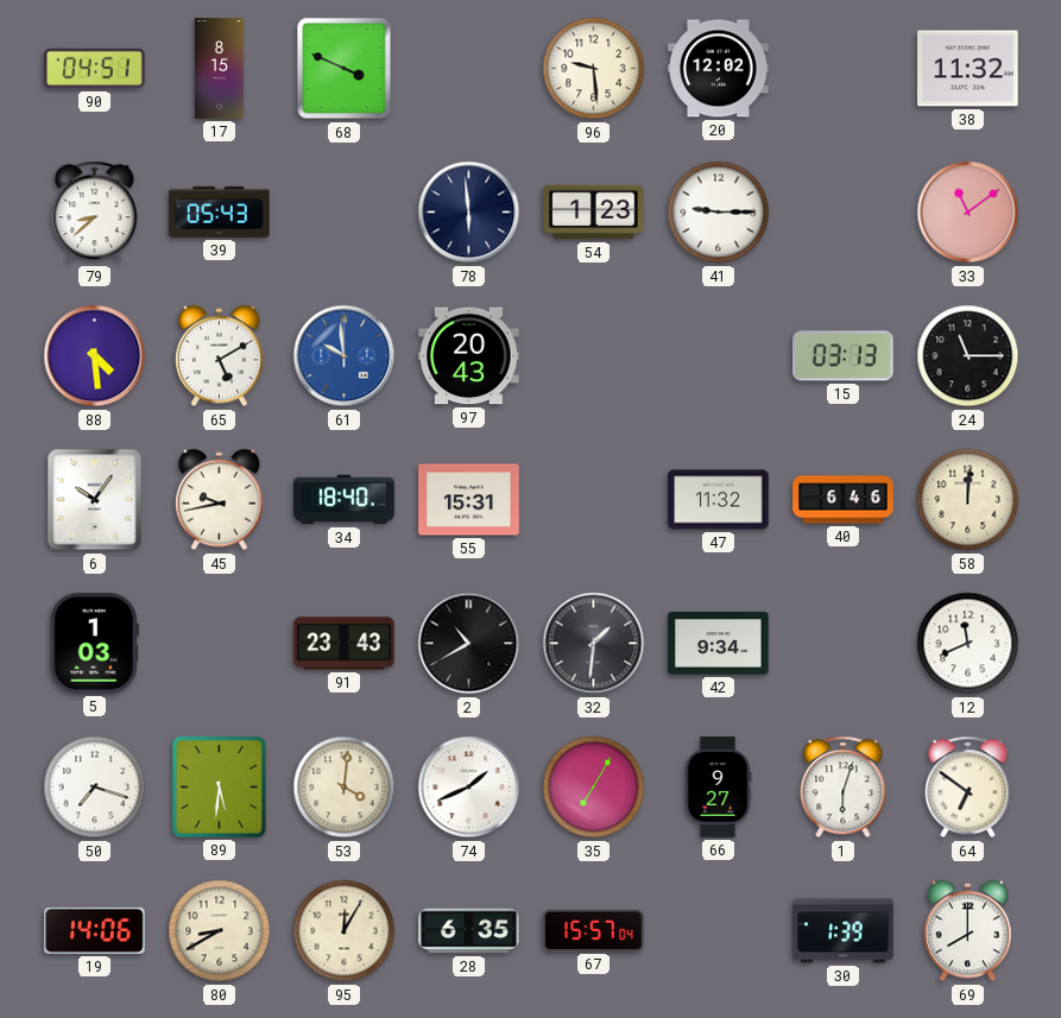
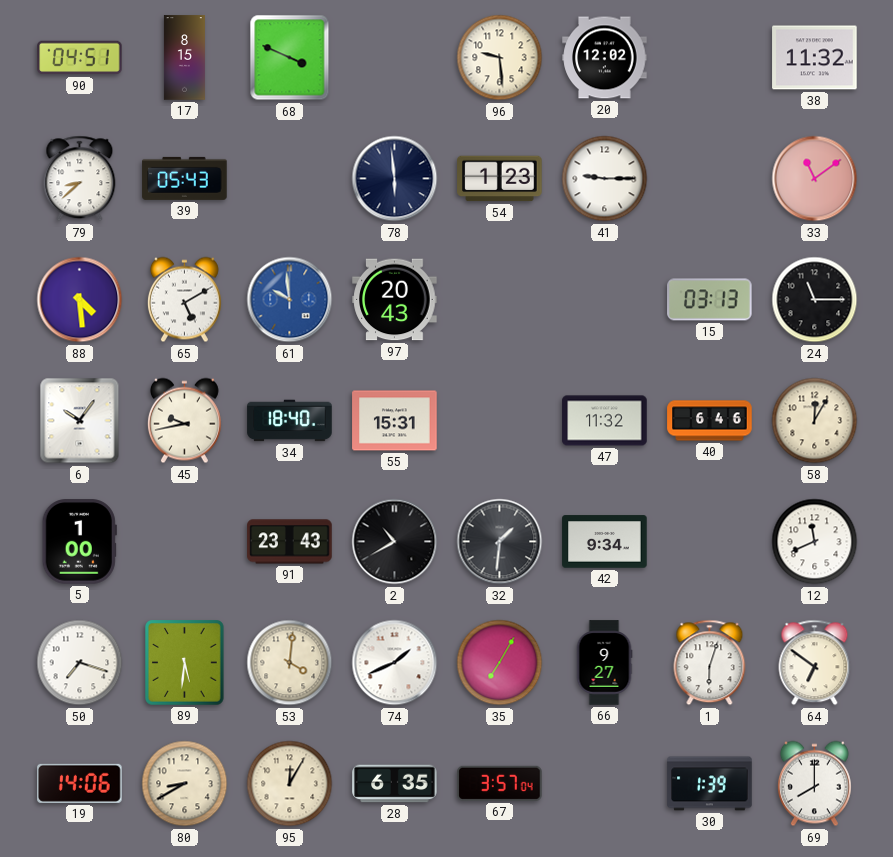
58: 12:01 -> 12:05
5: 1:03 -> 1:00
67: 15:57 -> 3:57
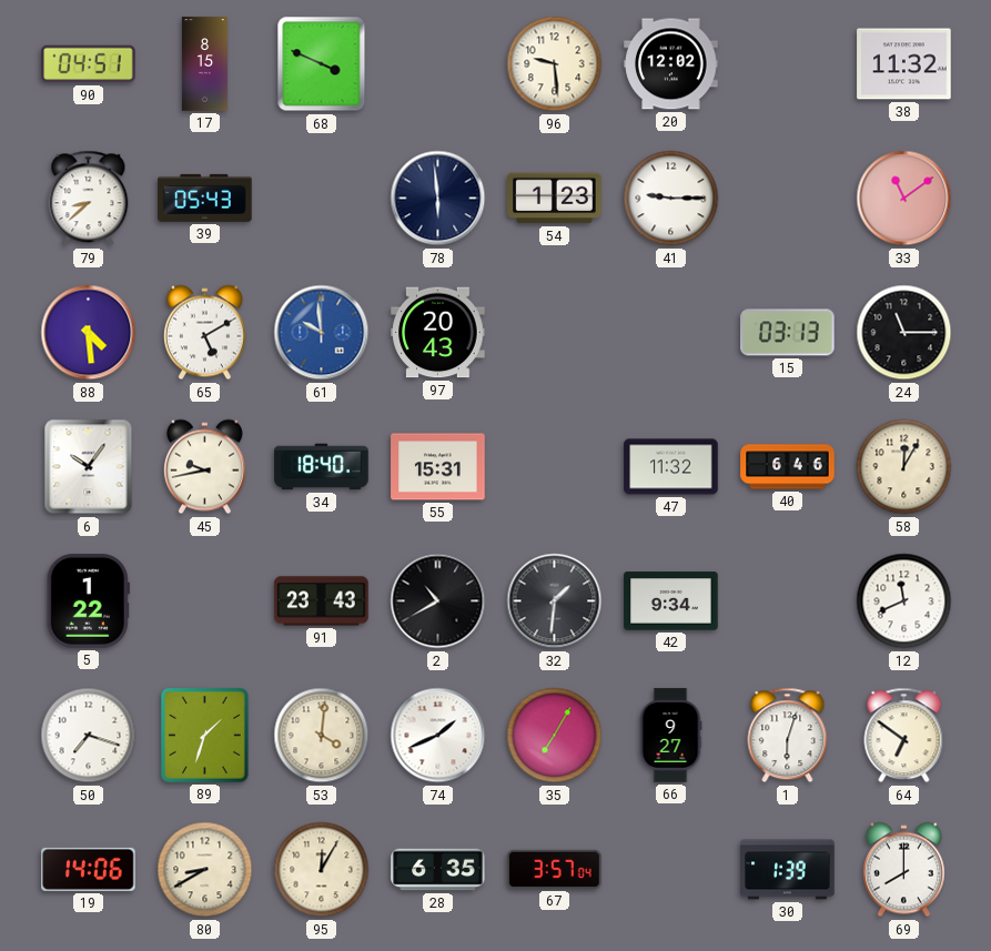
5: 1:00 -> 1:22
89: 5:31 -> 1:33
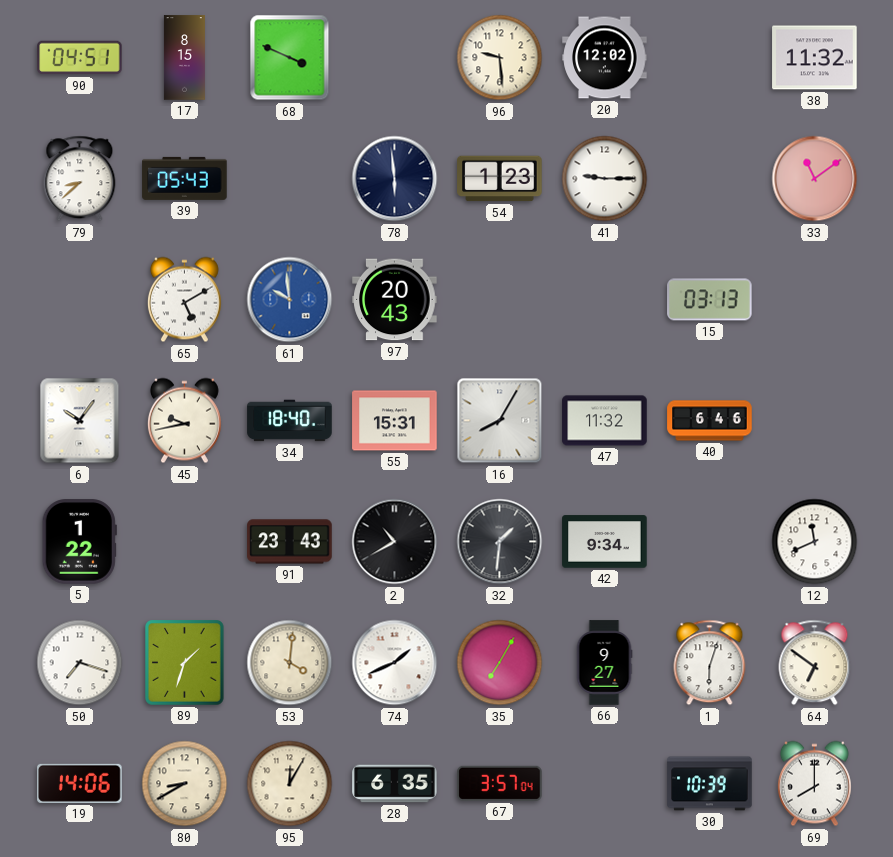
88: 4:29 -> none
24: 11:15 -> none
16: none -> 8:05
58: 12:05 -> none
30: 1:39 -> 10:39
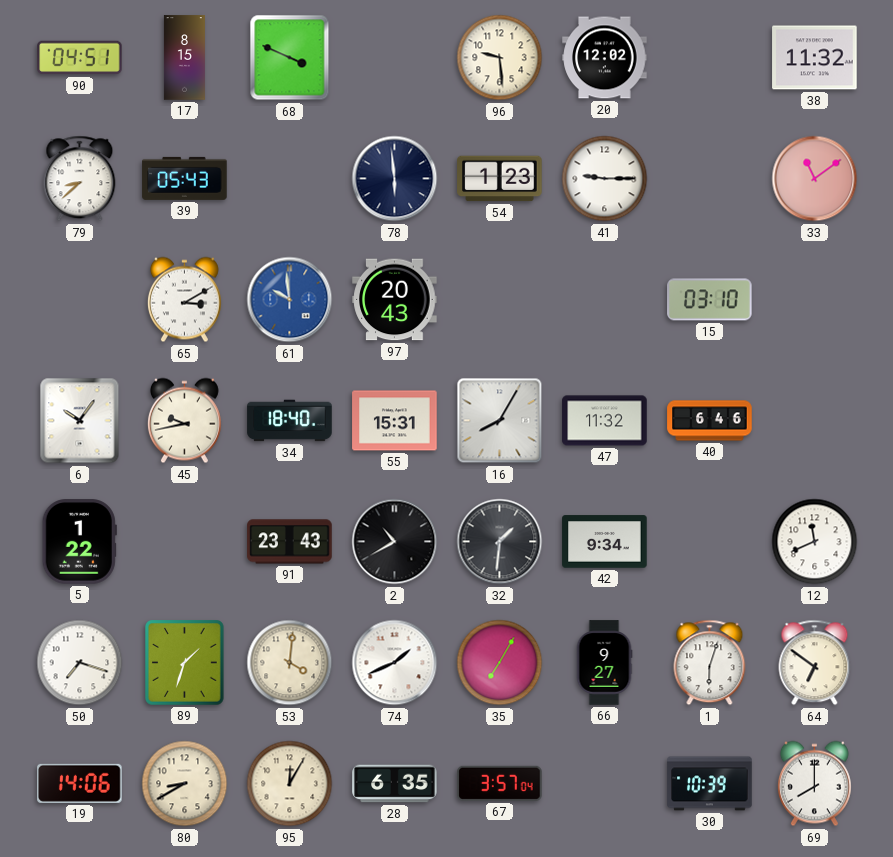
65: 5:10 -> 3:10
15: 03:13 -> 03:10
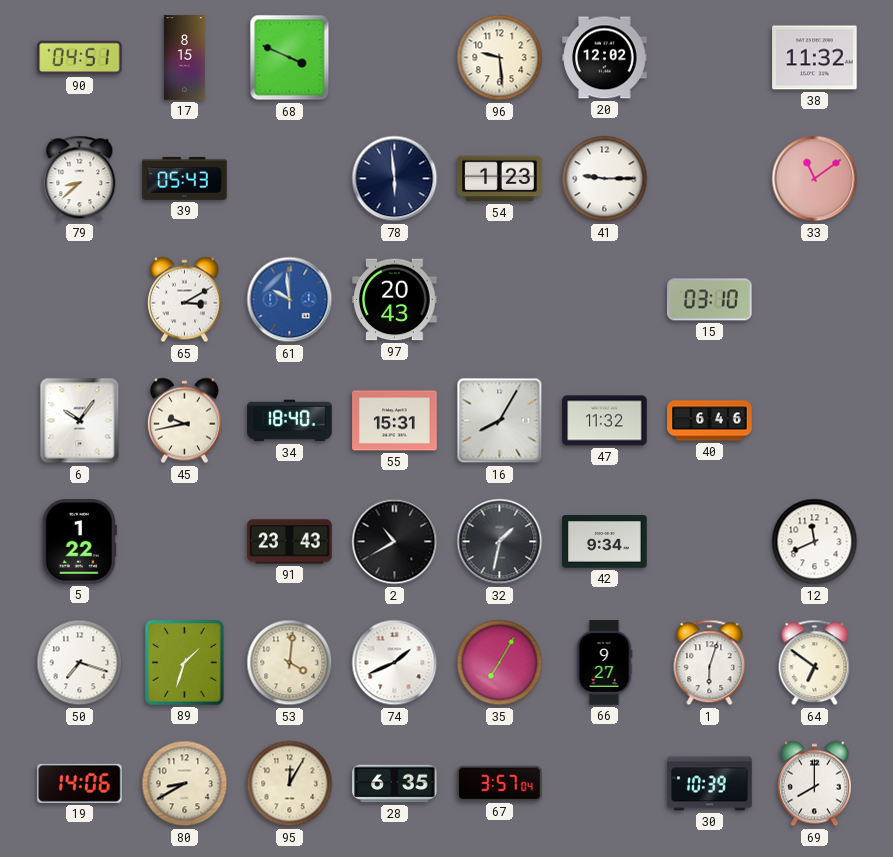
32: 1:31 -> 1:32
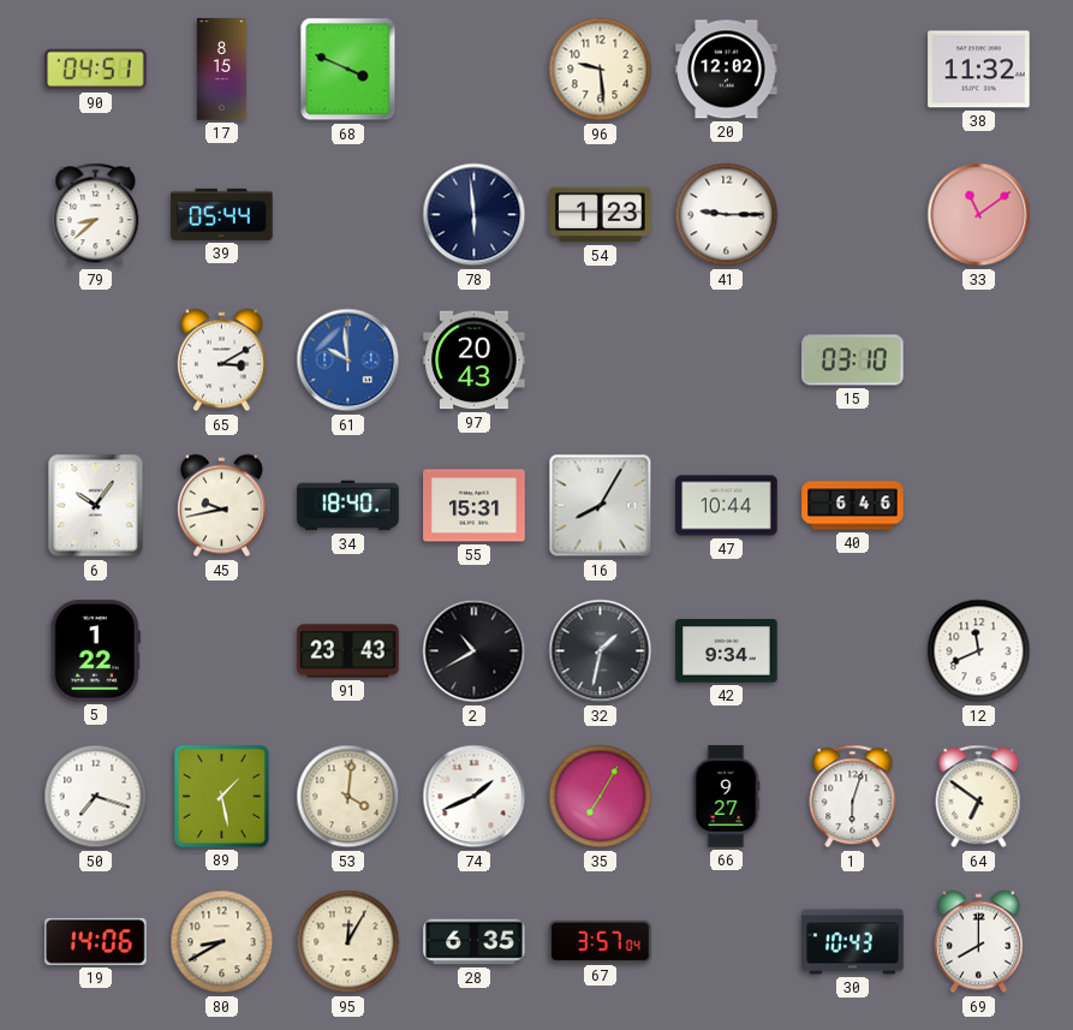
39: 05:43 -> 05:44
47: 11:32 -> 10:44
89: 1:33 -> 1:28
30: 10:39 -> 10:43
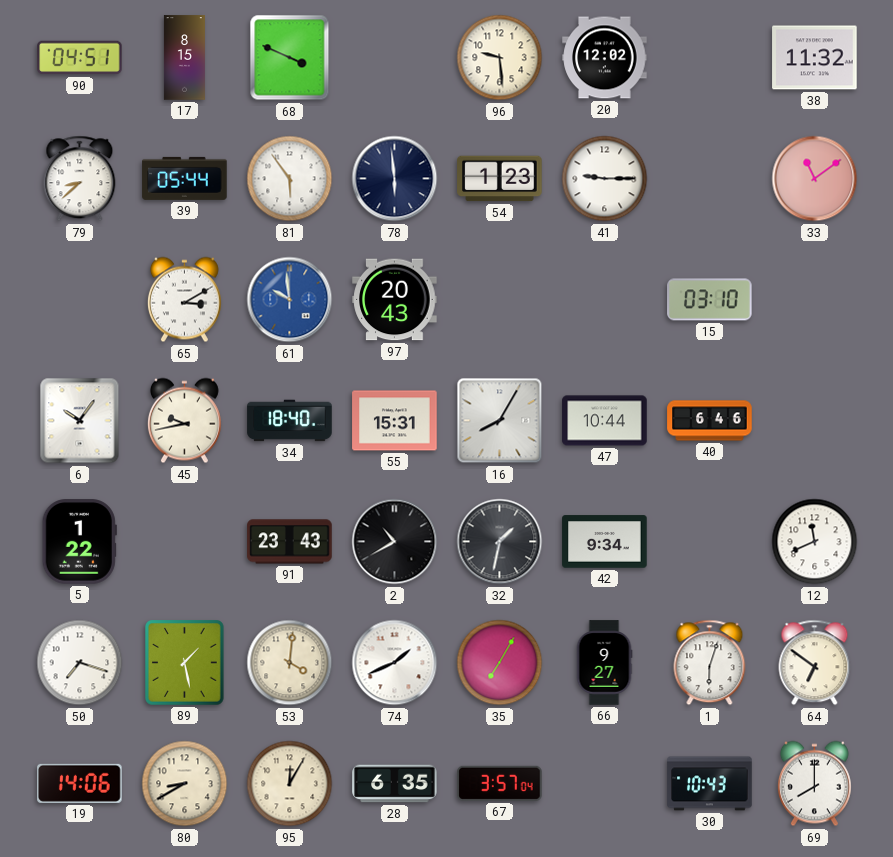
81: none -> 5:54
